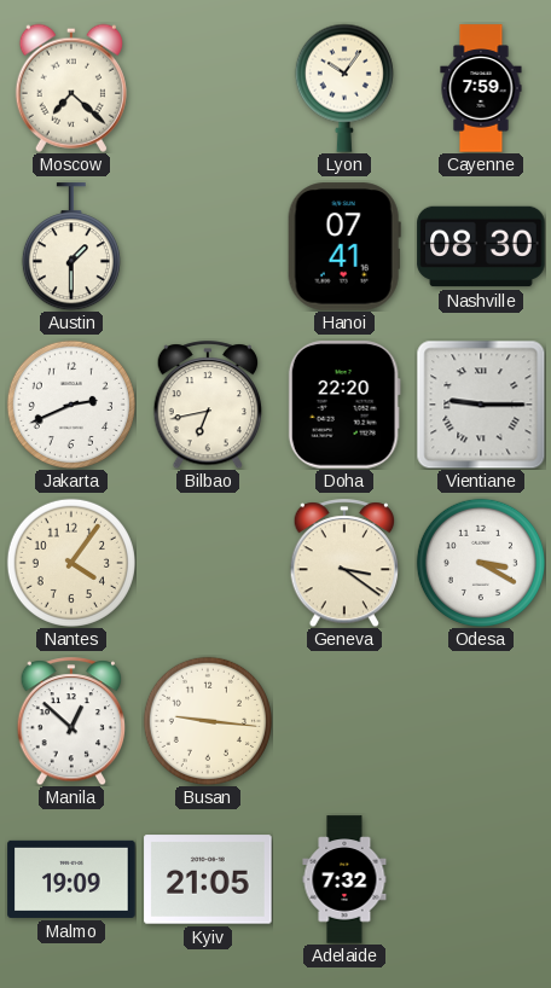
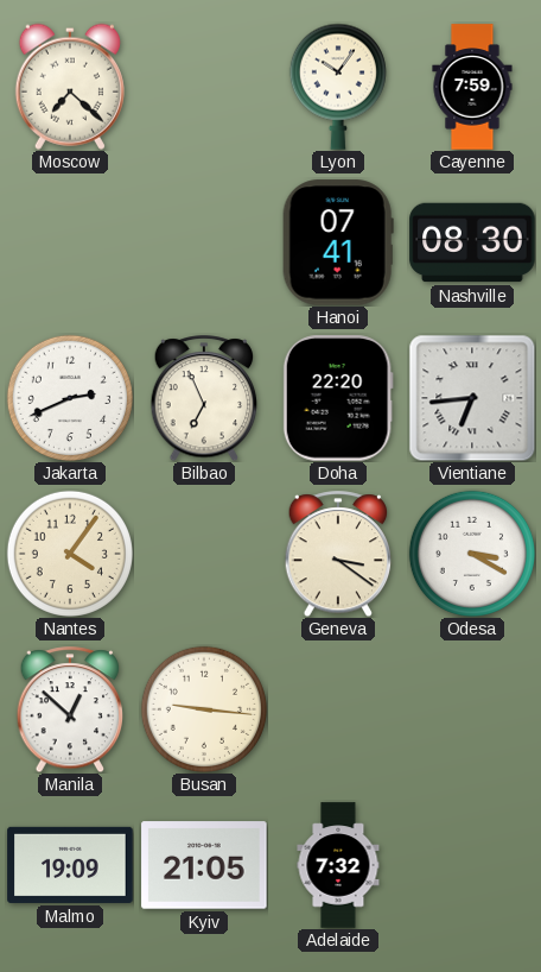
Austin: 1:30 -> none
Bilbao: 6:43 -> 6:56
Vientiane: 9:15 -> 6:44
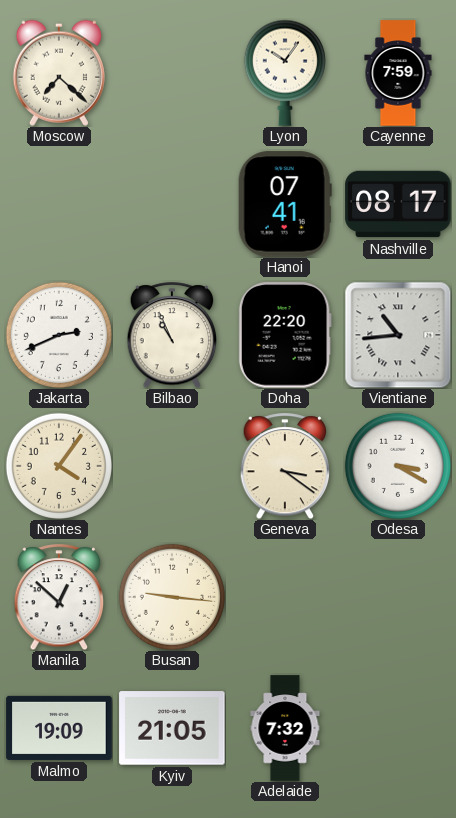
Nashville: 08:30 -> 08:17
Bilbao: 6:56 -> 10:56
Vientiane: 6:44 -> 10:44
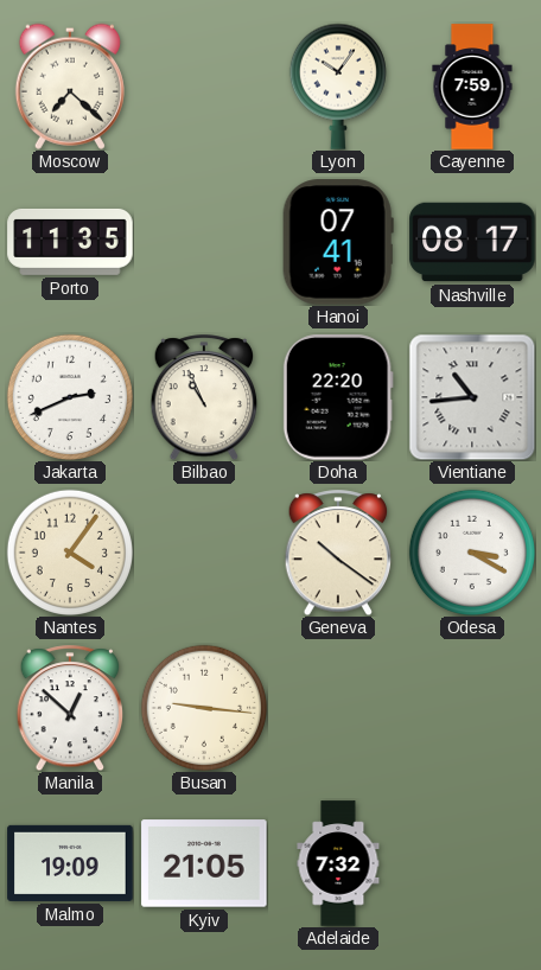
Porto: none -> 11:35
Geneva: 3:21 -> 10:21
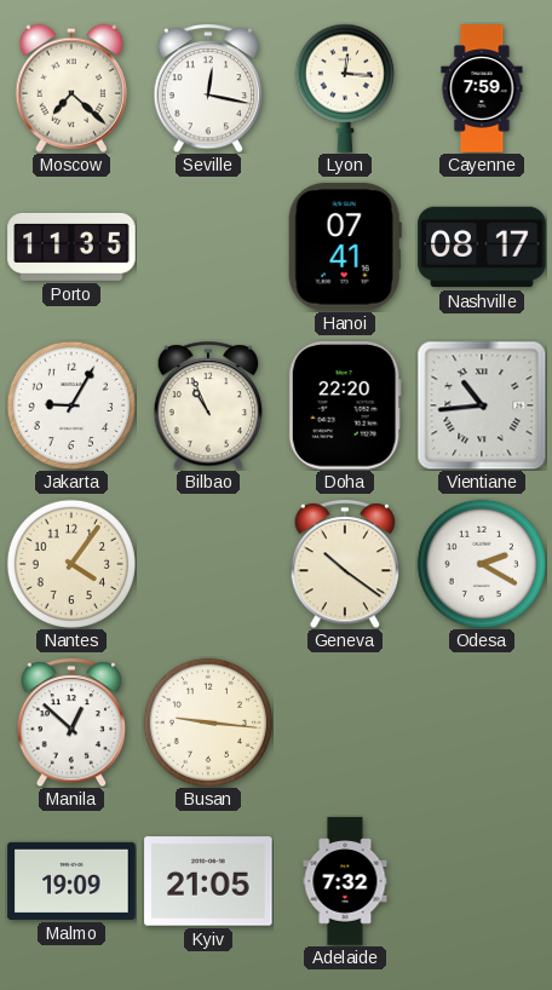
Seville: none -> 12:17
Lyon: 10:06 -> 12:16
Jakarta: 2:41 -> 9:05
Odesa: 3:20 -> 2:20
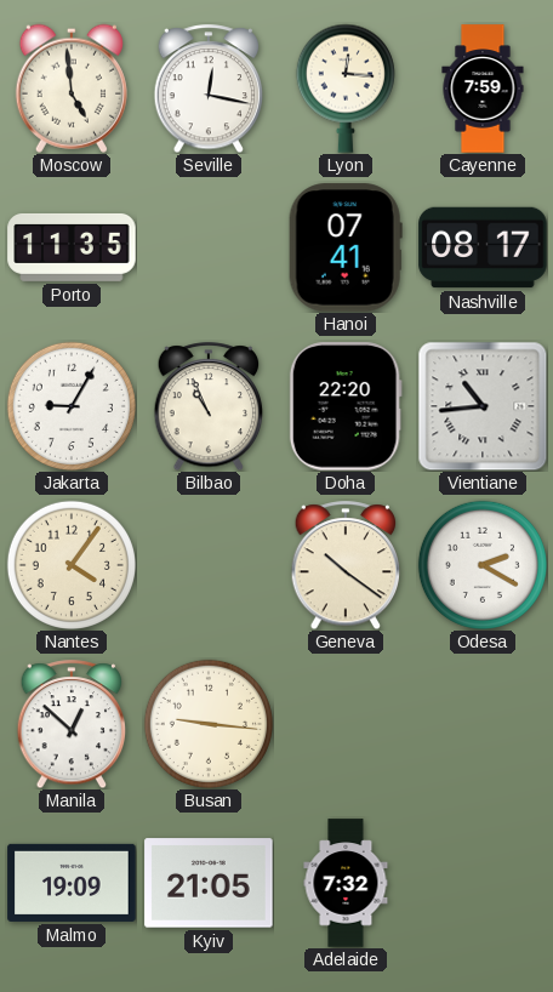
Moscow: 7:22 -> 4:59
